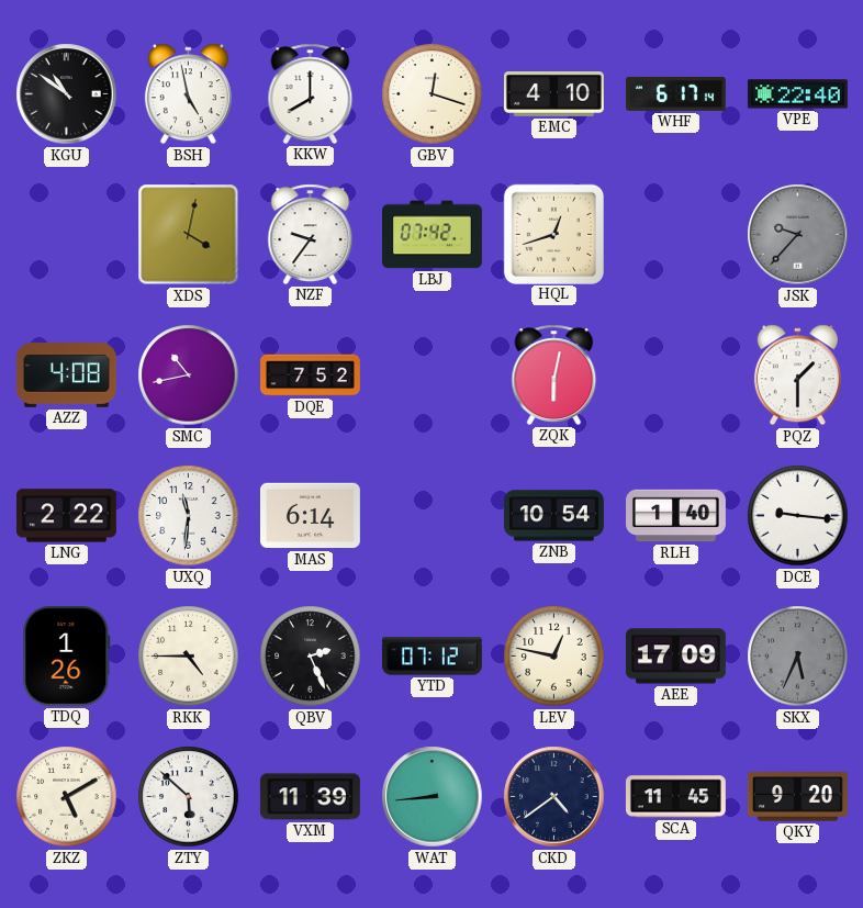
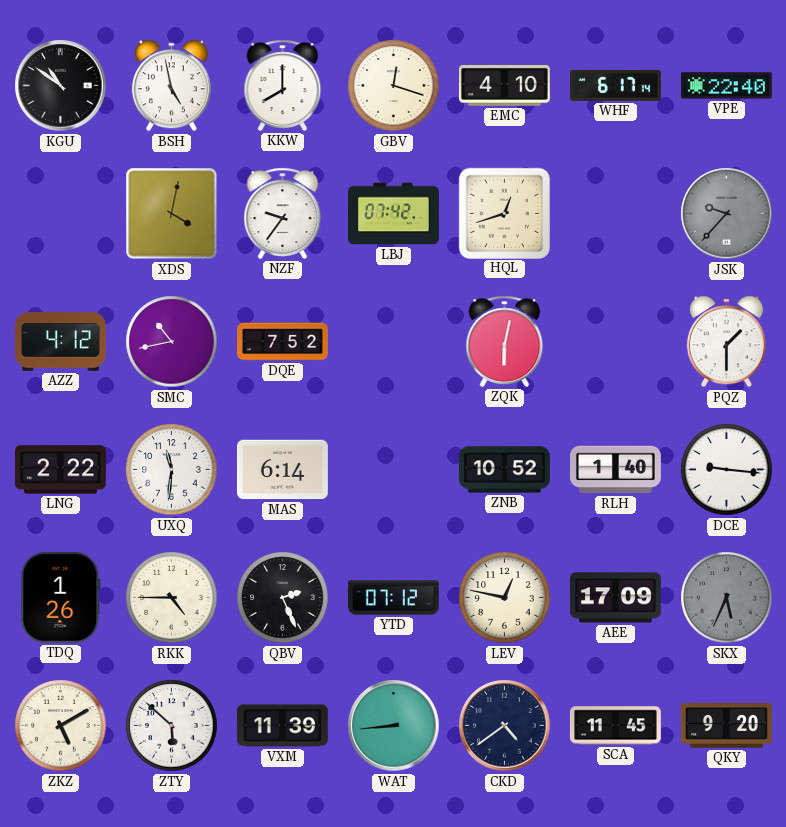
AZZ: 4:08 -> 4:12
ZNB: 10:54 -> 10:52
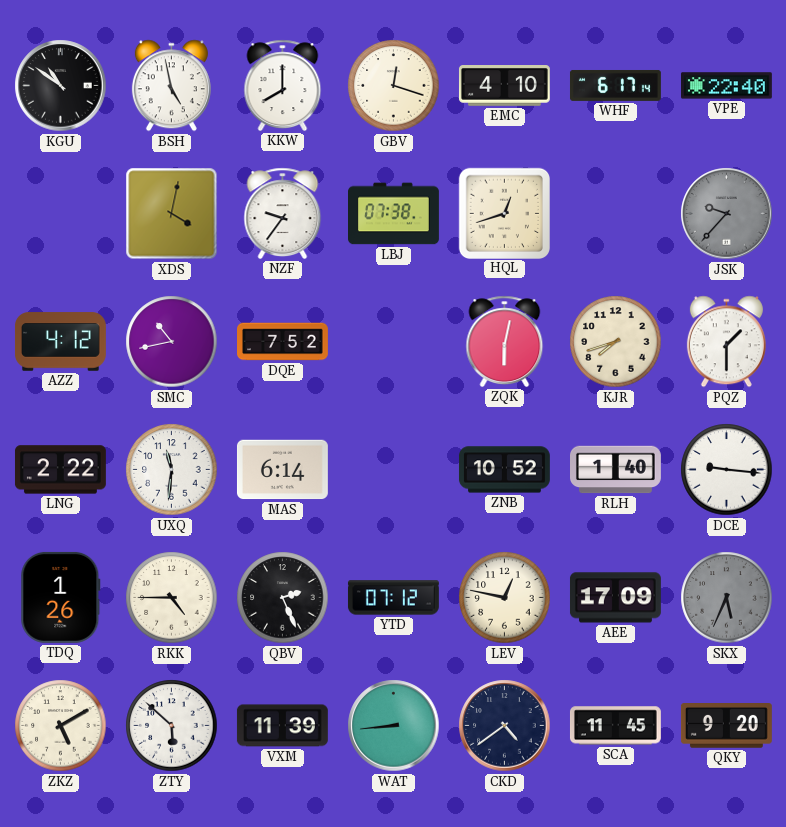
LBJ: 07:42 -> 07:38
KJR: none -> 7:42
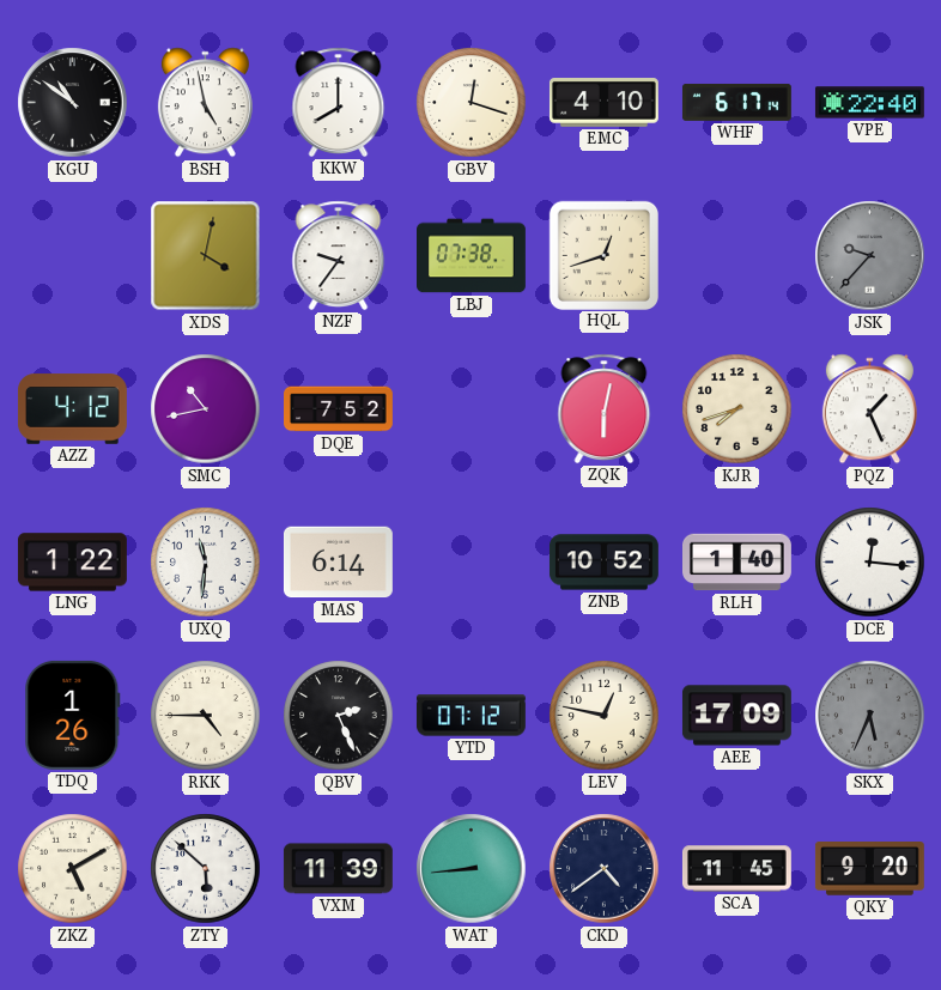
PQZ: 1:30 -> 1:26
LNG: 2:22 -> 1:22
DCE: 9:16 -> 12:16
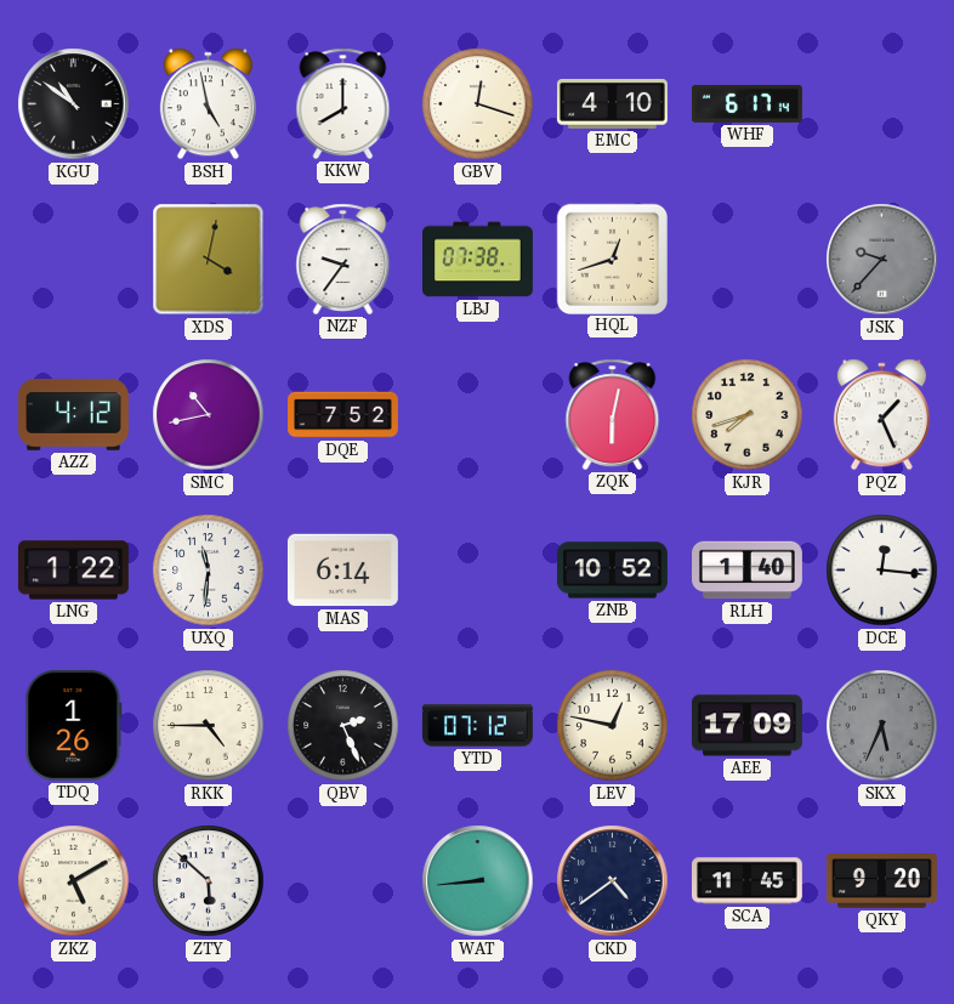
VPE: 22:40 -> none
VXM: 11:39 -> none
